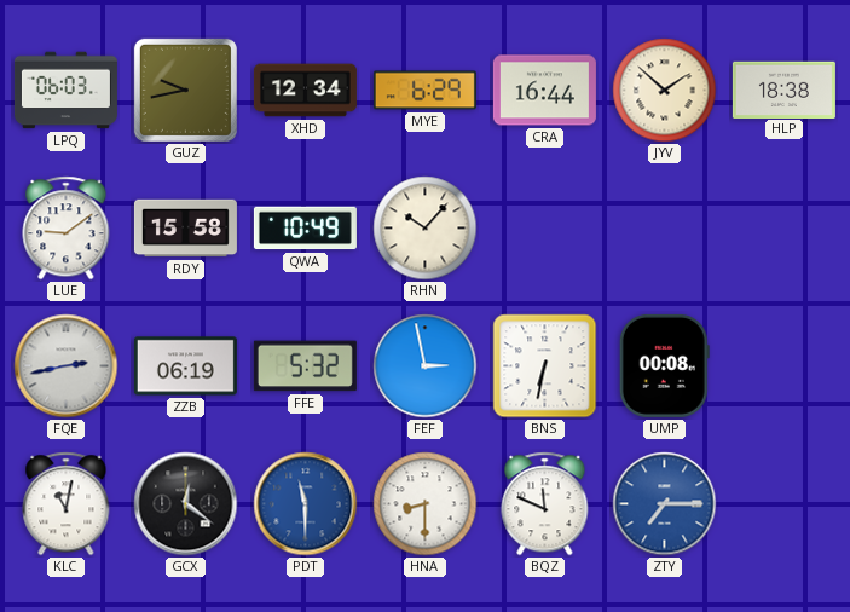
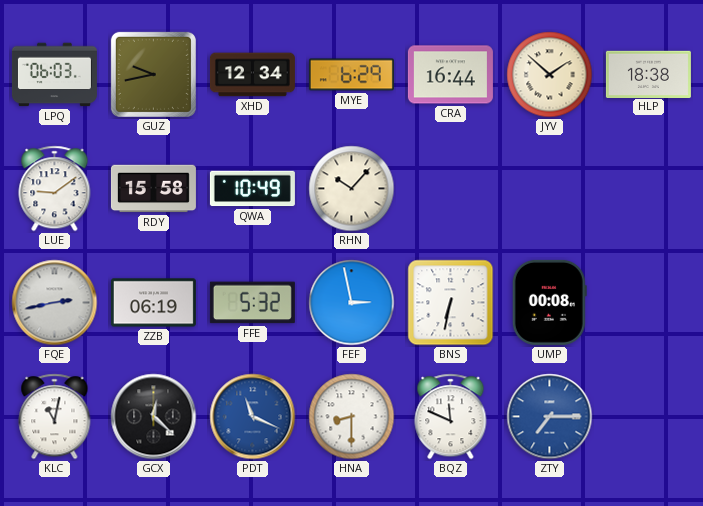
GCX: 12:21 -> 12:22
PDT: 11:30 -> 11:19
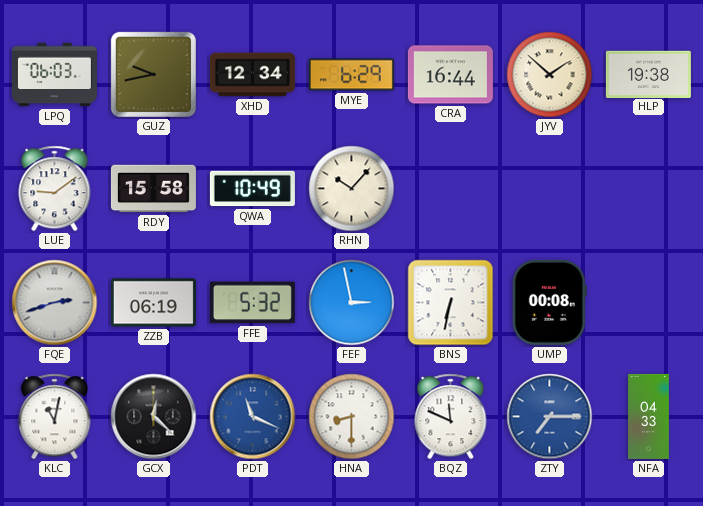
HLP: 18:38 -> 19:38
FQE: 2:43 -> 2:42
NFA: none -> 04:33
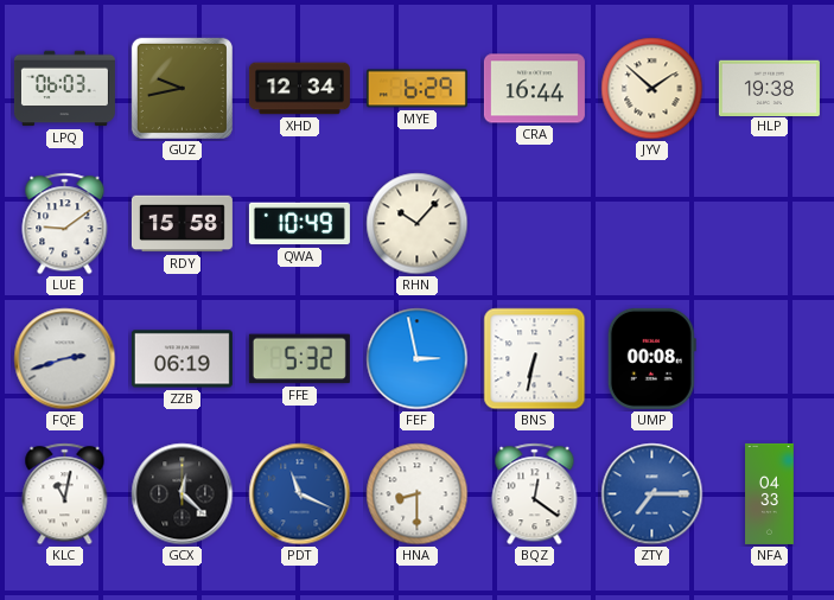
BQZ: 11:49 -> 12:21
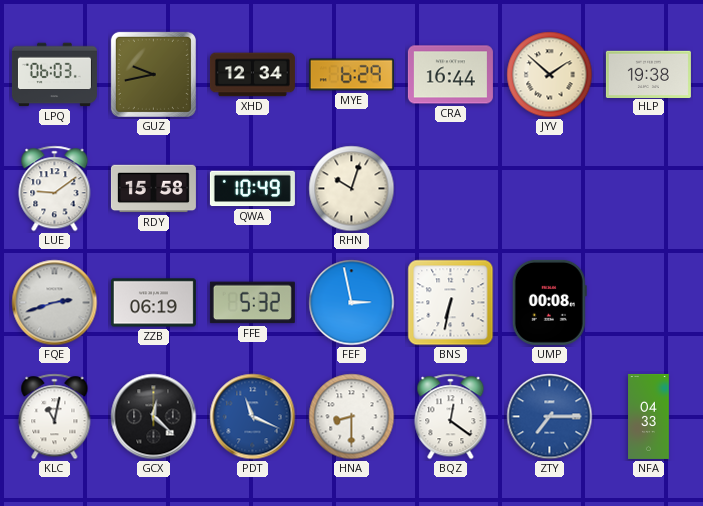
RHN: 10:07 -> 10:03
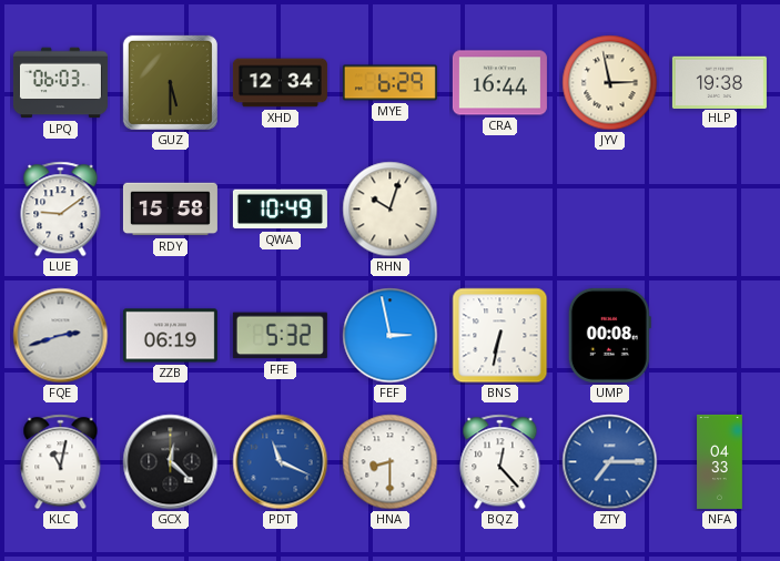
GUZ: 9:43 -> 5:30
JYV: 1:52 -> 2:58
BQZ: 12:21 -> 12:23
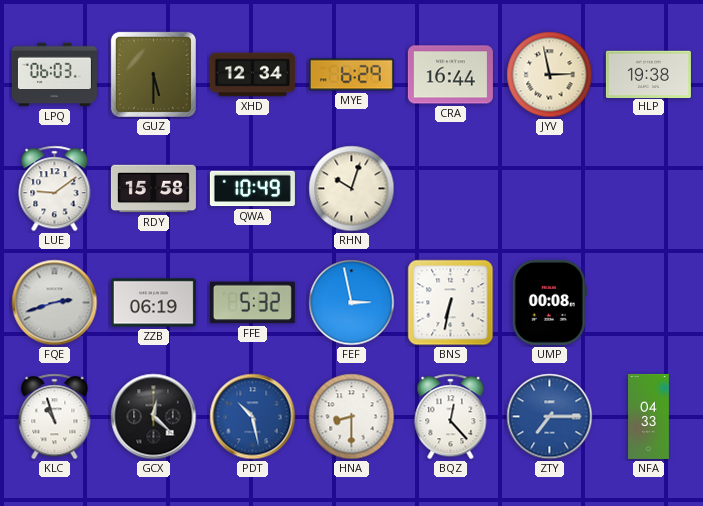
KLC: 11:02 -> 10:57
PDT: 11:19 -> 10:28
